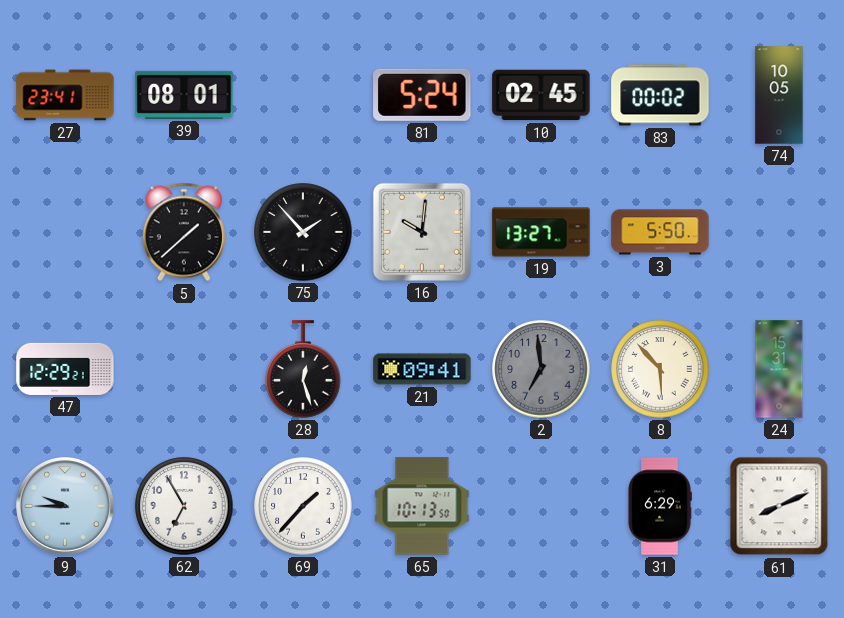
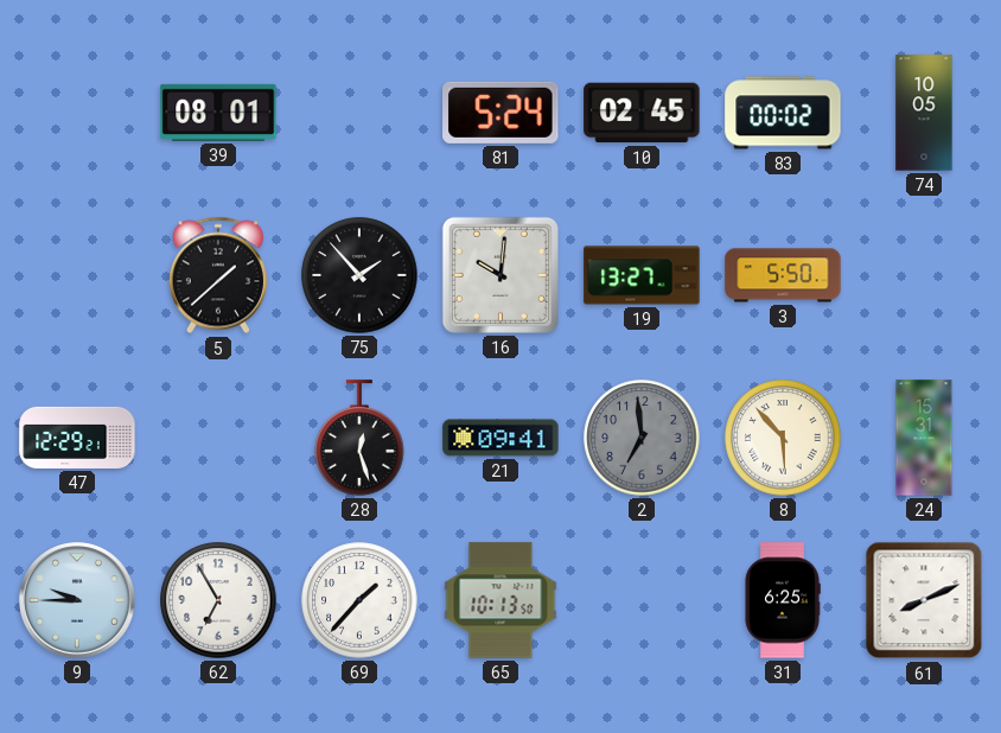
27: 23:41 -> none
31: 6:29 -> 6:25
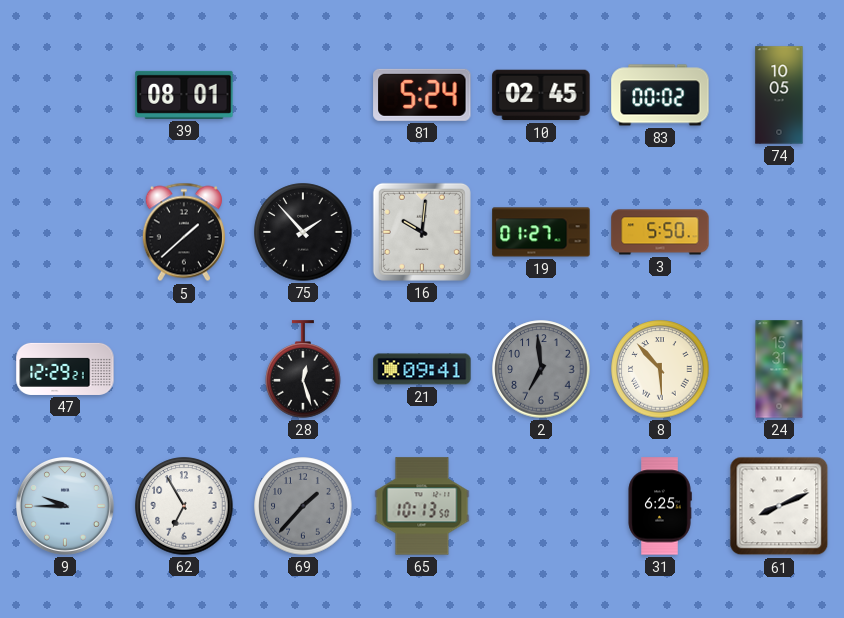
19: 13:27 -> 01:27
69 dial: white -> grey
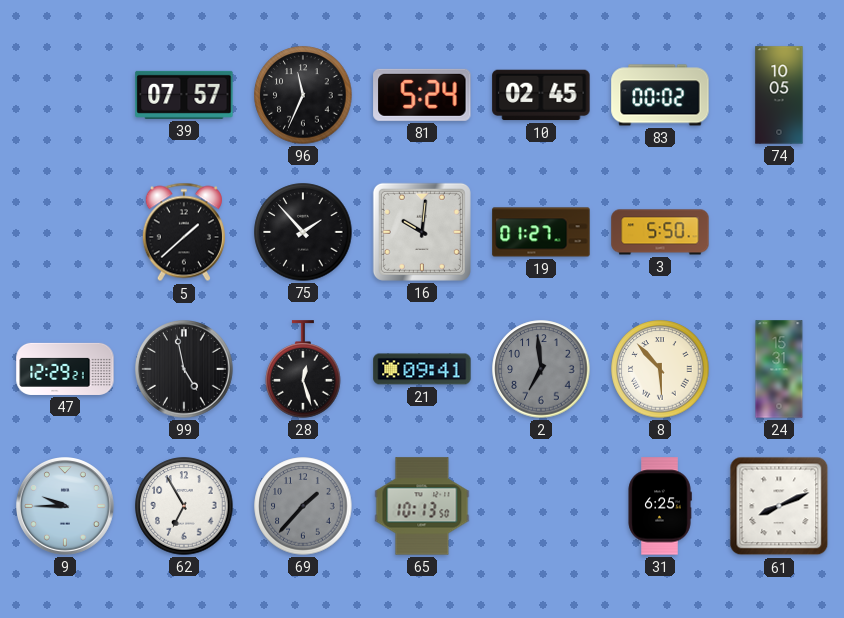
39: 08:01 -> 07:57
96: none -> 11:34
99: none -> 4:58
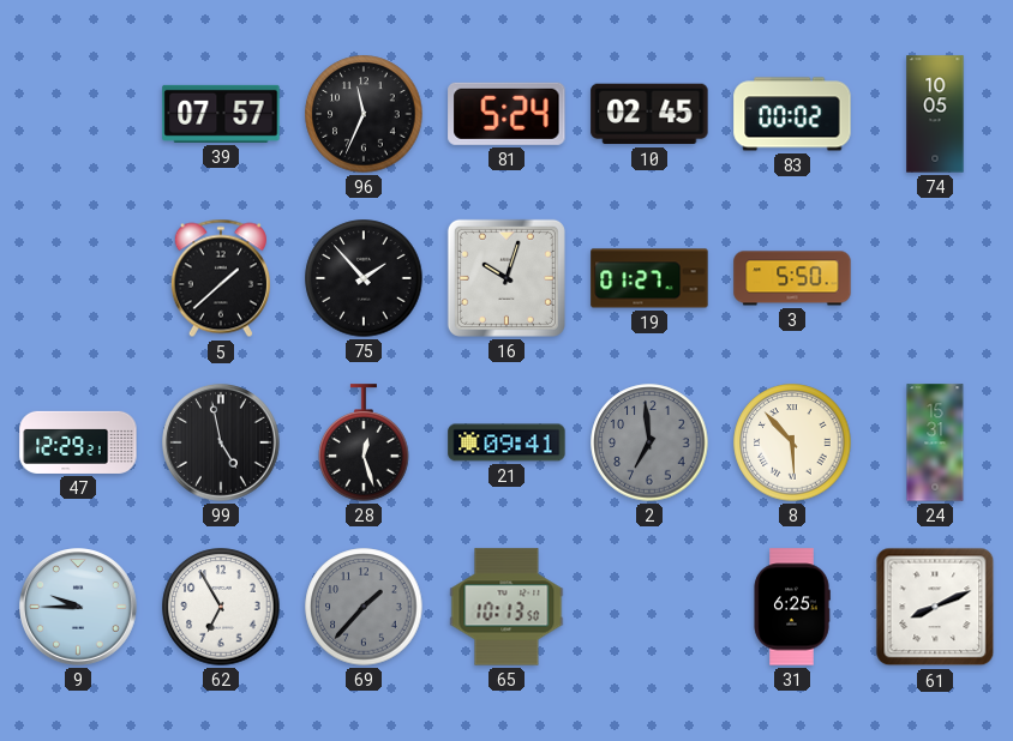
16: 10:01 -> 10:03
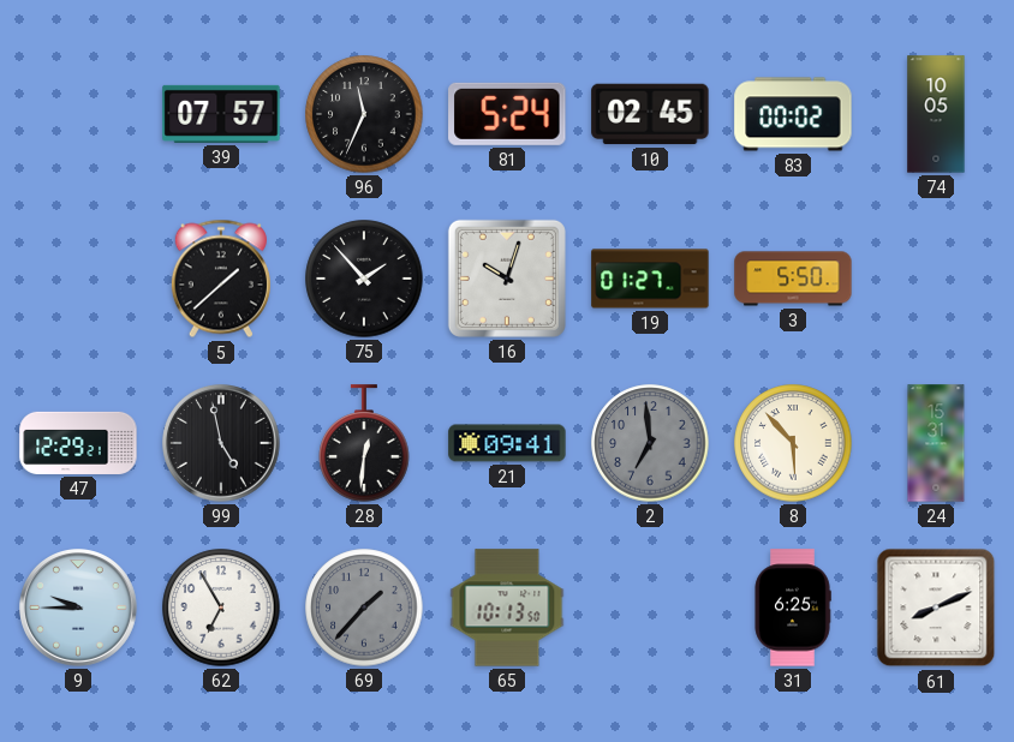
28: 12:27 -> 12:31
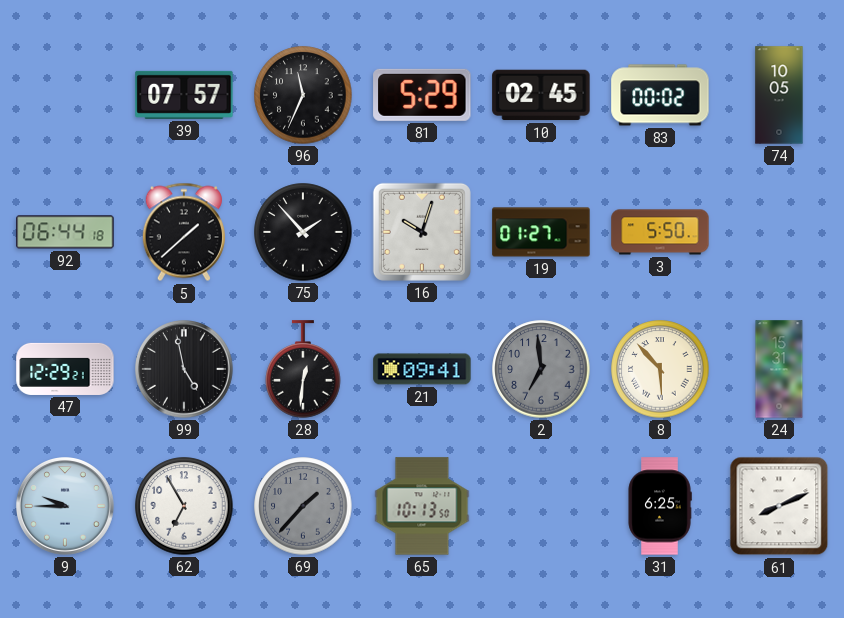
81: 5:24 -> 5:29
92: none -> 06:44
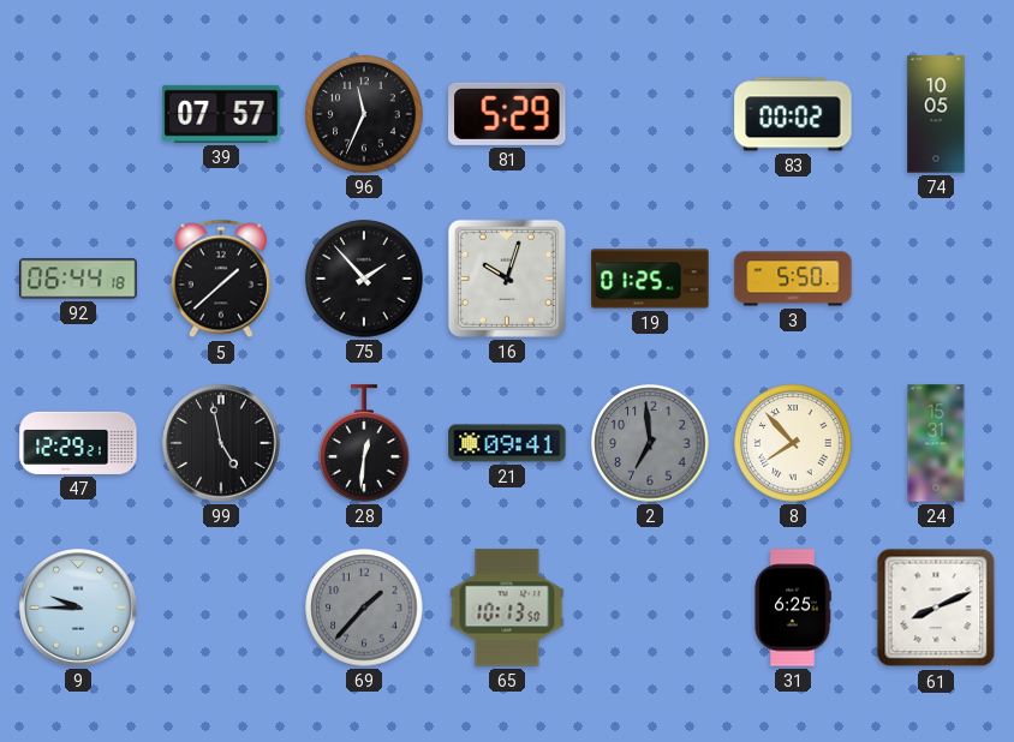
10: 02:45 -> none
19: 01:27 -> 01:25
8: 5:53 -> 7:53
62: 6:55 -> none
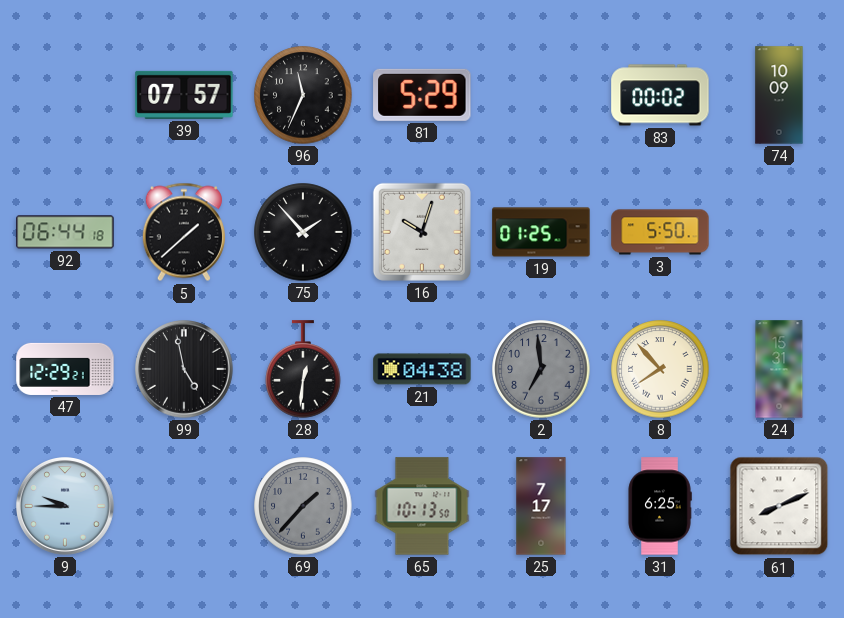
74: 10:05 -> 10:09
21: 09:41 -> 04:38
25: none -> 7:17
